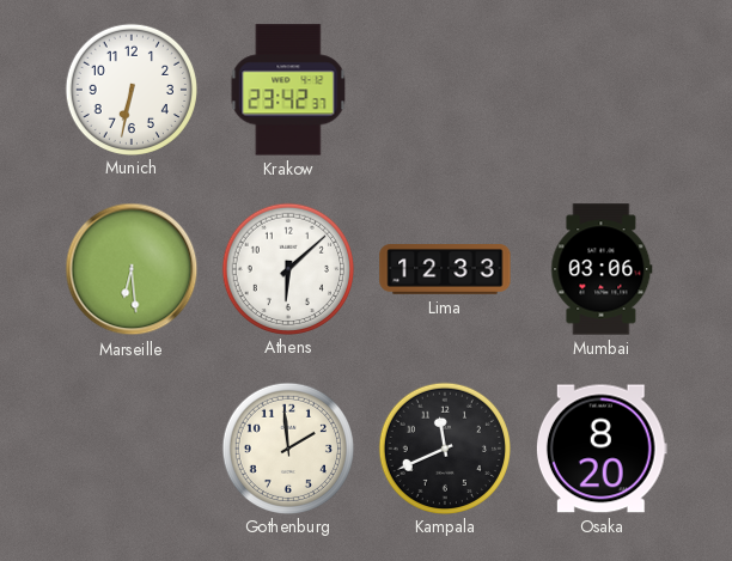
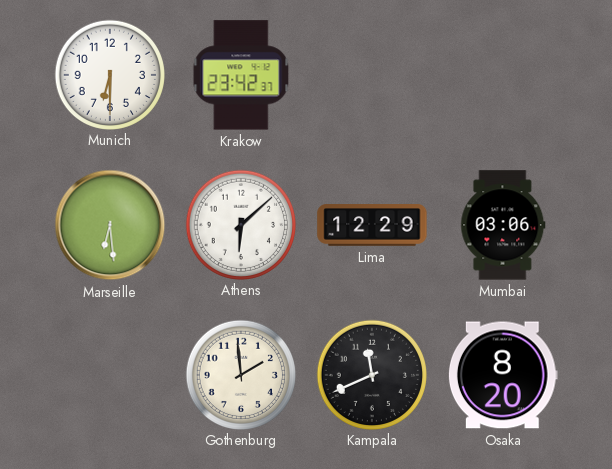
Munich: 6:32 -> 6:30
Lima: 12:33 -> 12:29
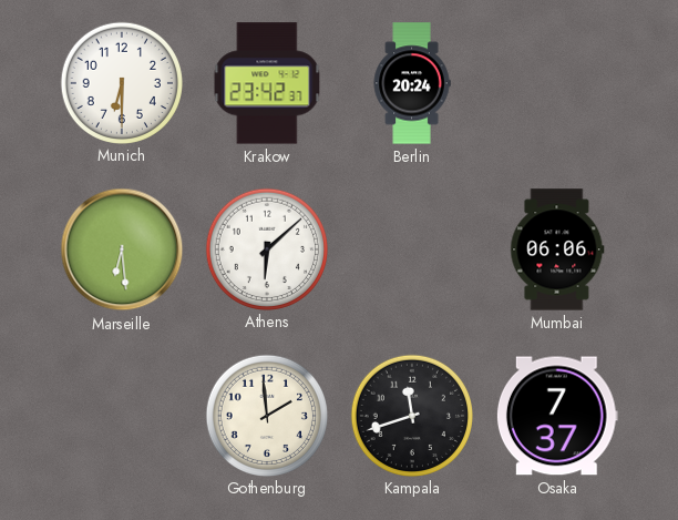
Berlin: none -> 20:24
Lima: 12:29 -> none
Mumbai: 03:06 -> 06:06
Kampala: 11:41 -> 11:42
Osaka: 8:20 -> 7:37
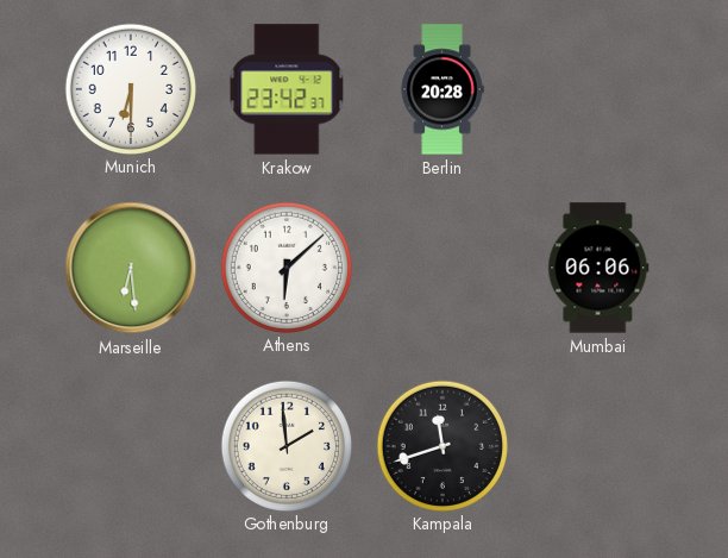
Berlin: 20:24 -> 20:28
Osaka: 7:37 -> none
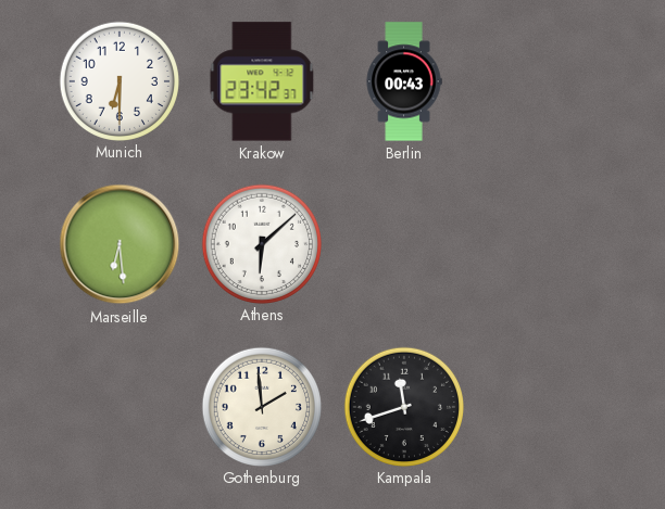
Berlin: 20:28 -> 00:43
Mumbai: 06:06 -> none
